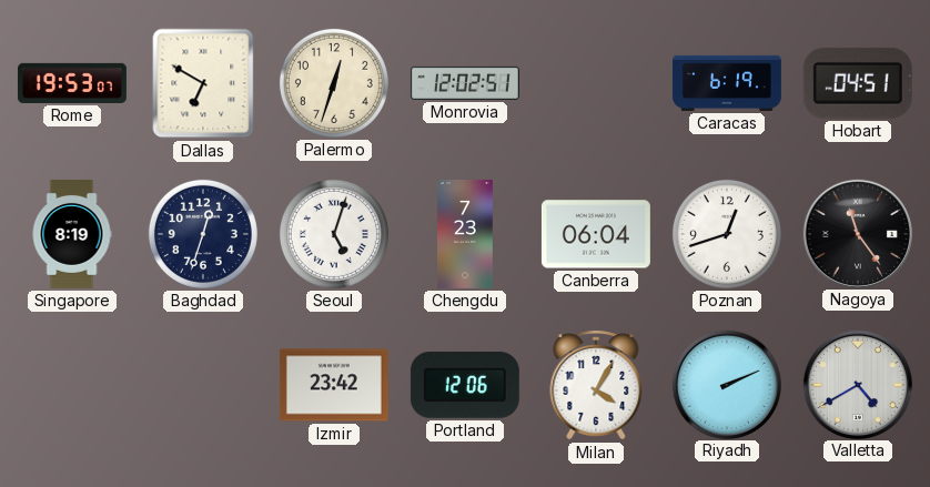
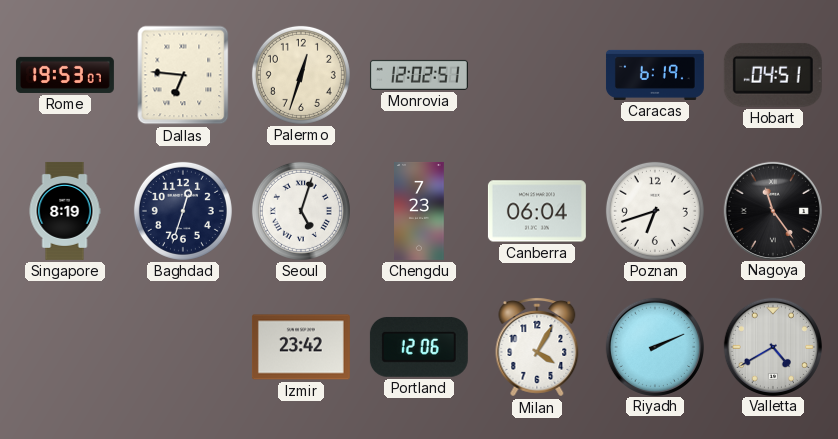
Dallas: 6:50 -> 6:46
Poznan: 12:42 -> 6:42
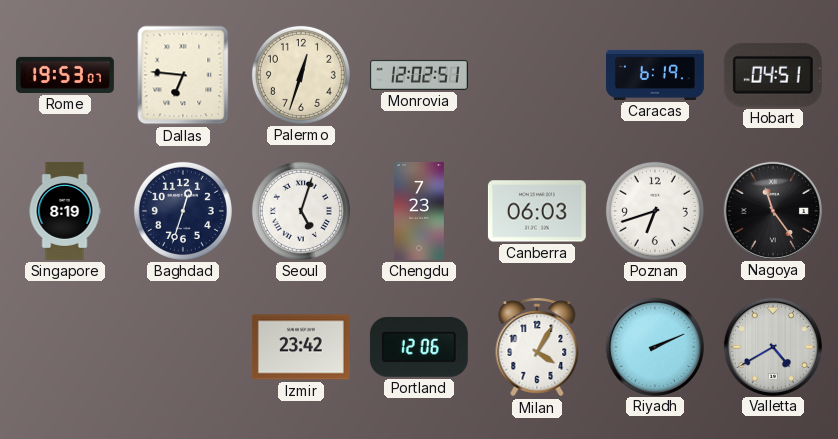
Canberra: 06:04 -> 06:03
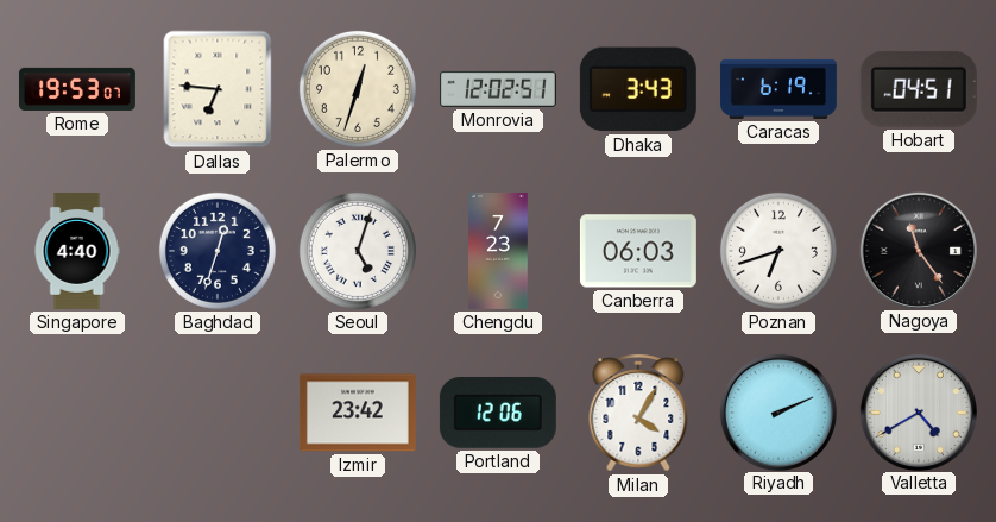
Dhaka: none -> 3:43
Singapore: 8:19 -> 4:40
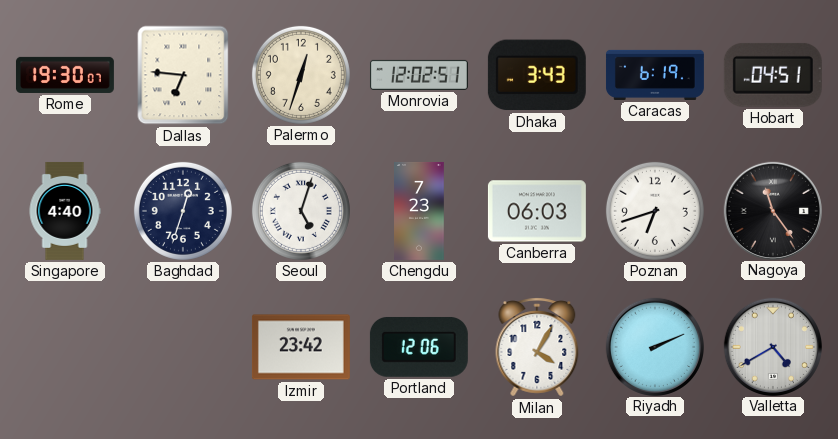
Rome: 19:53 -> 19:30
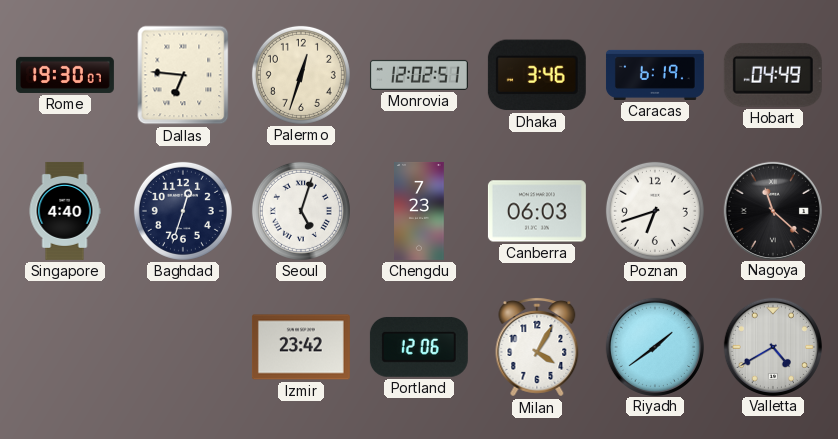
Dhaka: 3:43 -> 3:46
Hobart: 04:51 -> 04:49
Nagoya: 11:24 -> 11:22
Riyadh: 2:11 -> 1:39
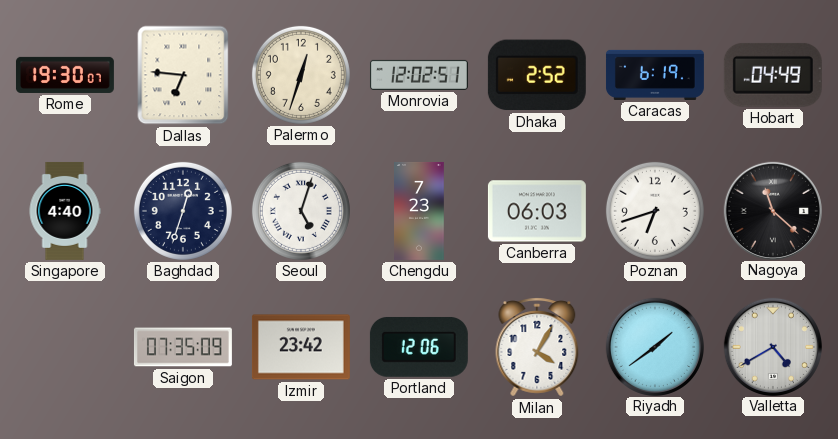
Dhaka: 3:46 -> 2:52
Saigon: none -> 07:35
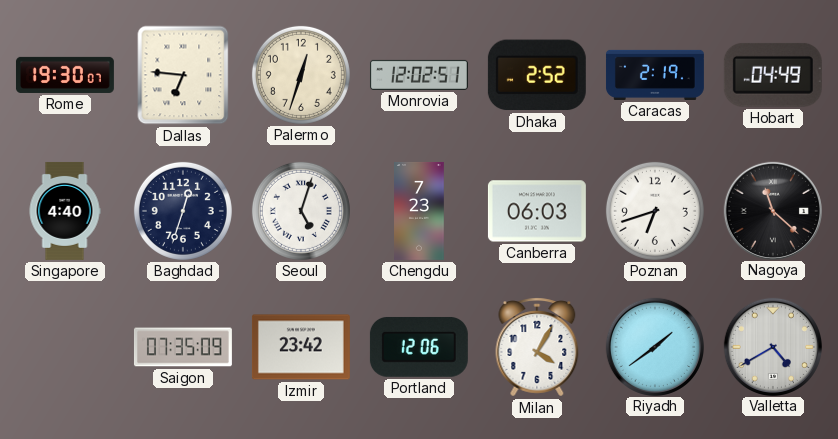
Caracas: 6:19 -> 2:19
